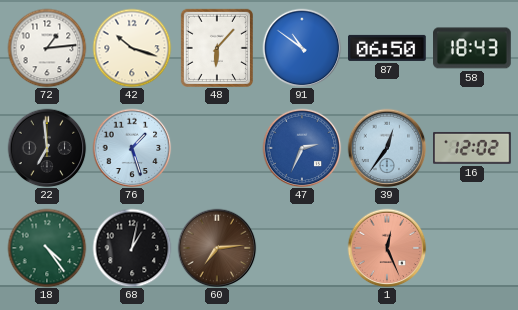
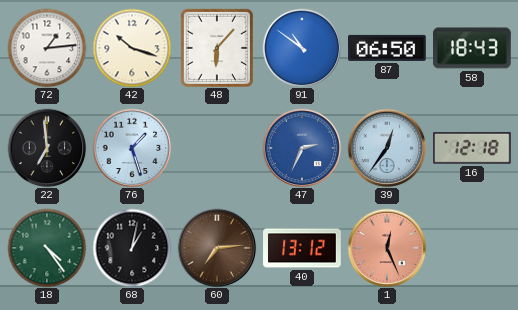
16: 12:02 -> 12:18
40: none -> 13:12
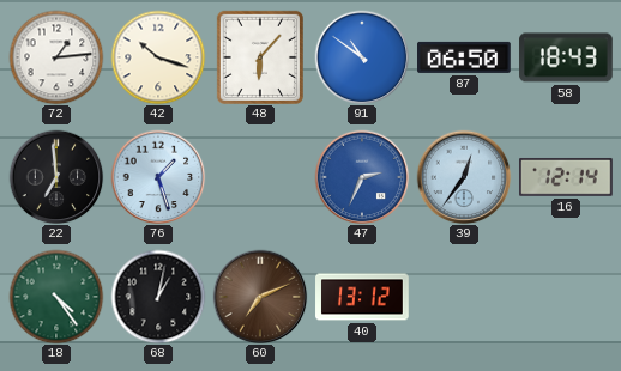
16: 12:18 -> 12:14
60: 7:14 -> 7:11
1: 12:26 -> none
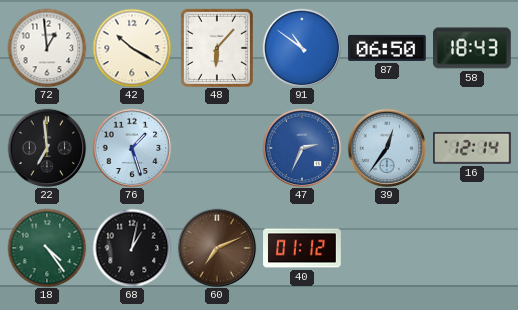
72: 1:14 -> 12:59
42: 10:18 -> 10:20
40: 13:12 -> 01:12
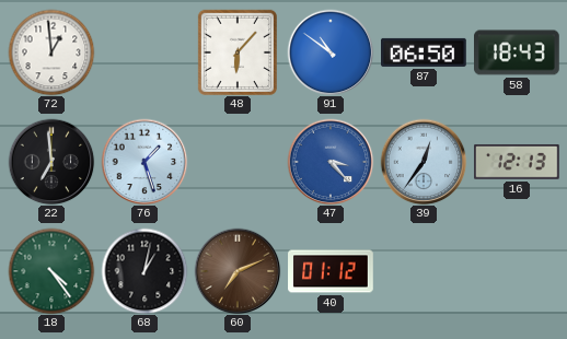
42: 10:20 -> none
47: 2:34 -> 3:23
16: 12:14 -> 12:13
